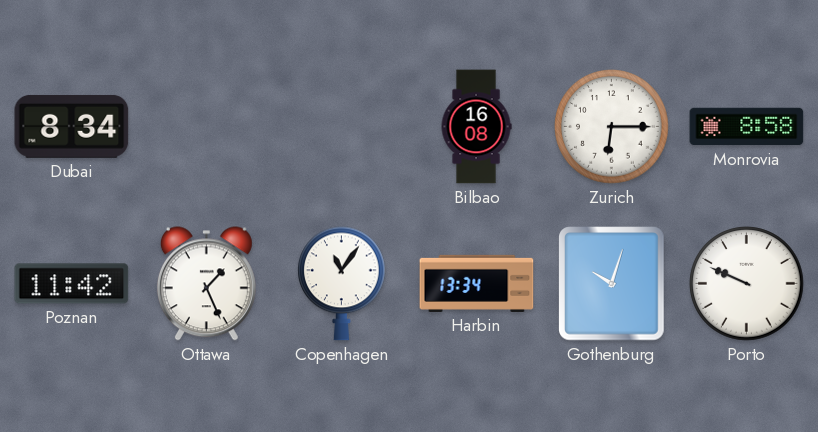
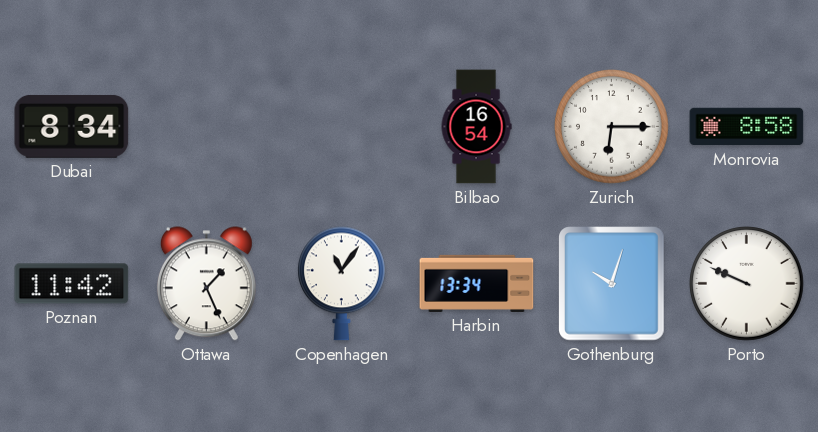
Bilbao: 16:08 -> 16:54
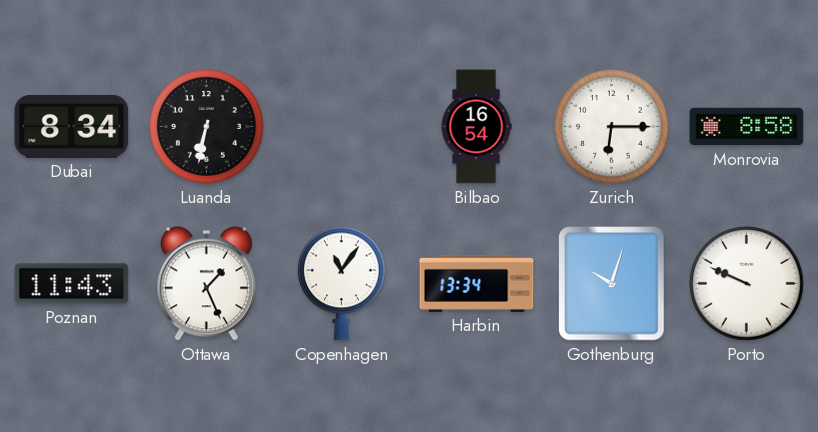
Luanda: none -> 6:32
Poznan: 11:42 -> 11:43
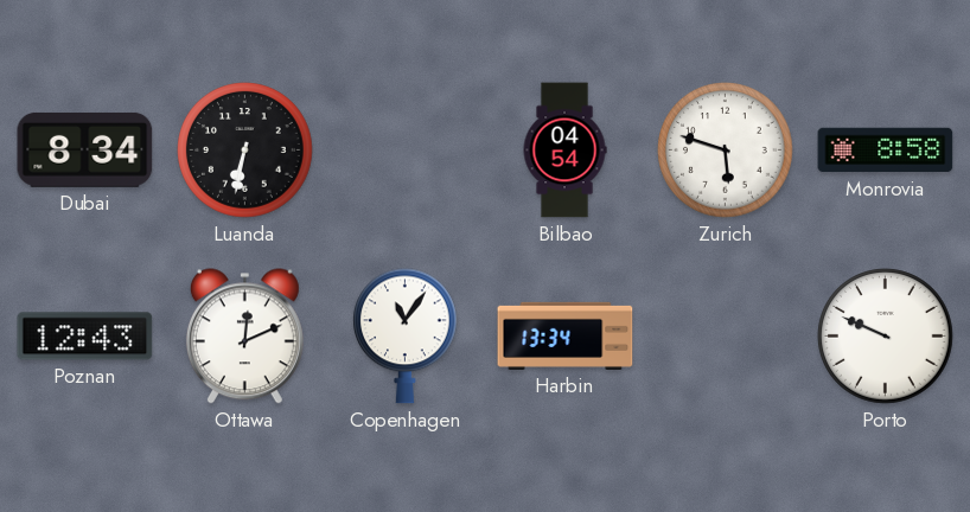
Bilbao: 16:54 -> 04:54
Zurich: 6:15 -> 5:48
Poznan: 11:43 -> 12:43
Ottawa: 1:26 -> 12:11
Gothenburg: 10:03 -> none
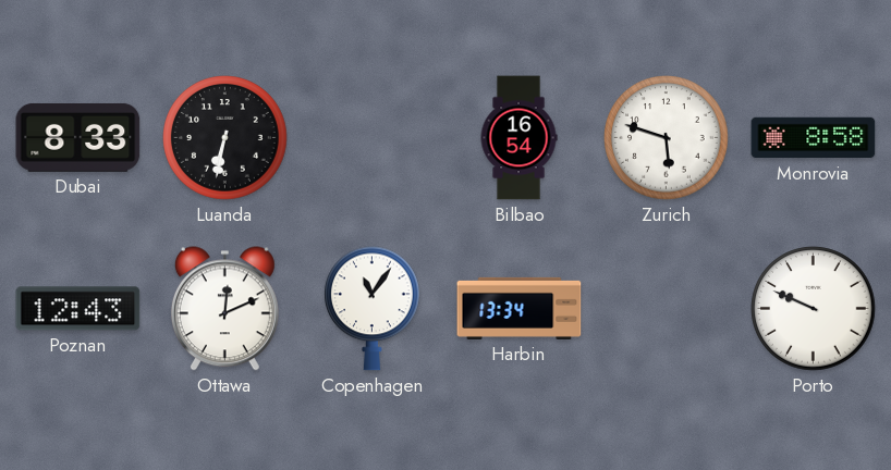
Dubai: 8:34 -> 8:33
Bilbao: 04:54 -> 16:54
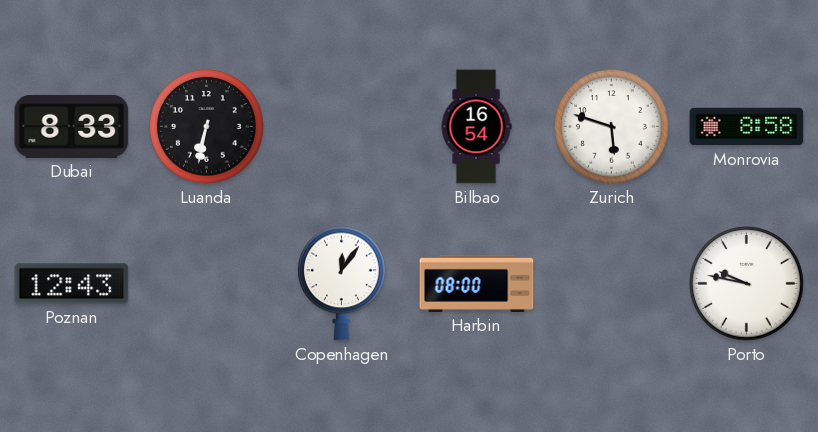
Ottawa: 12:11 -> none
Copenhagen: 11:06 -> 12:06
Harbin: 13:34 -> 08:00
Porto: 9:49 -> 9:47
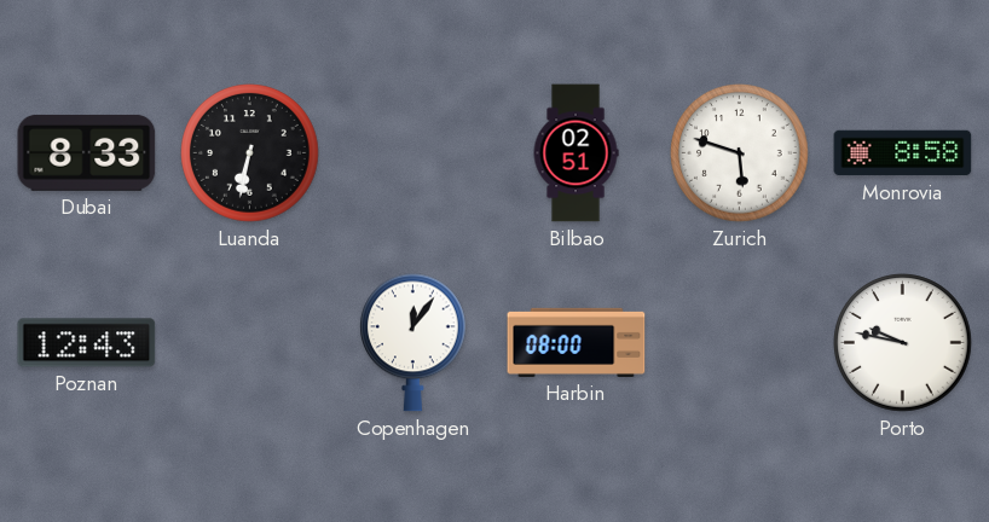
Bilbao: 16:54 -> 02:51
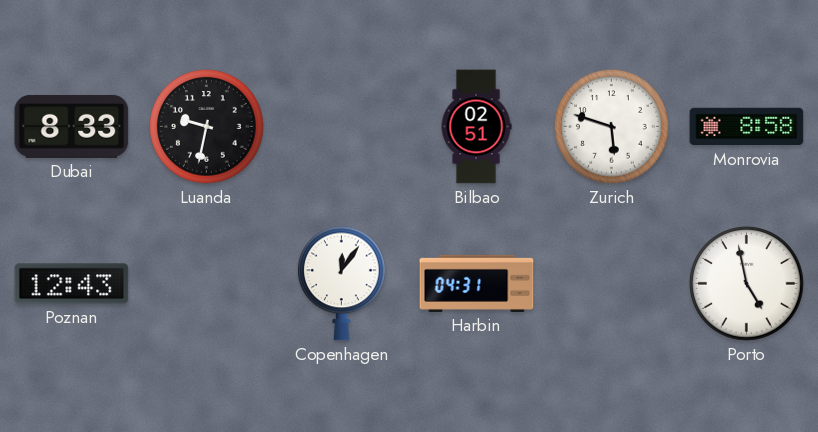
Luanda: 6:32 -> 9:32
Harbin: 08:00 -> 04:31
Porto: 9:47 -> 4:58
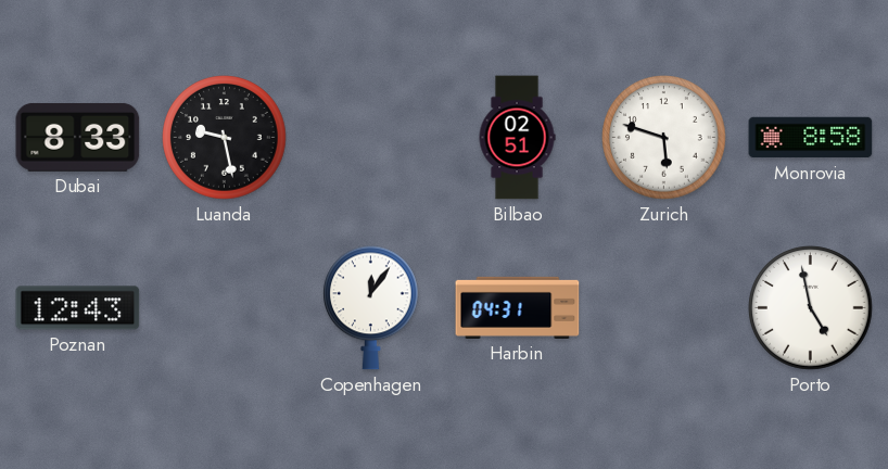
Luanda: 9:32 -> 9:28
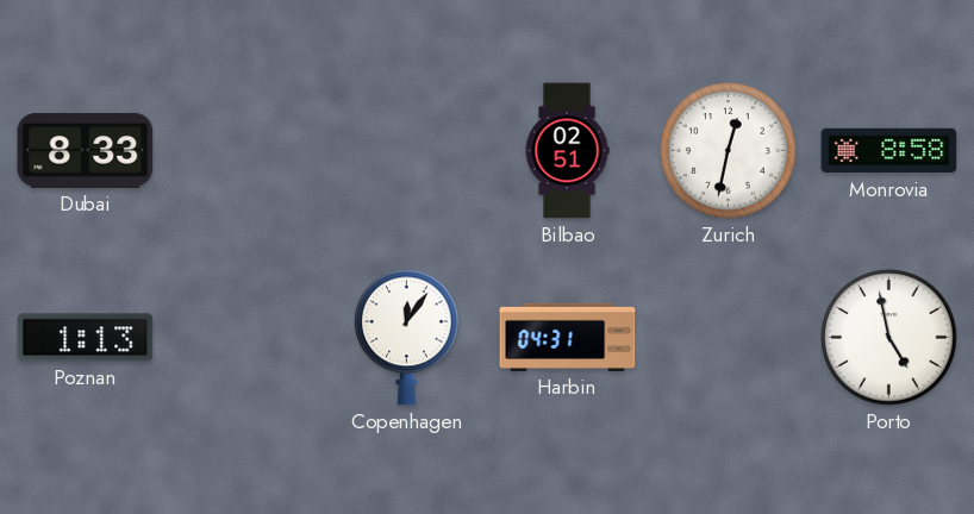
Luanda: 9:28 -> none
Zurich: 5:48 -> 12:32
Poznan: 12:43 -> 1:13
